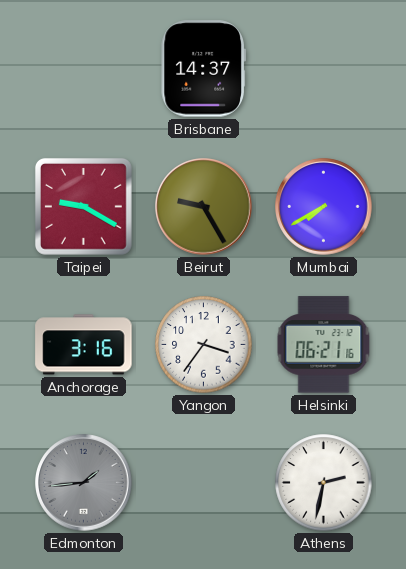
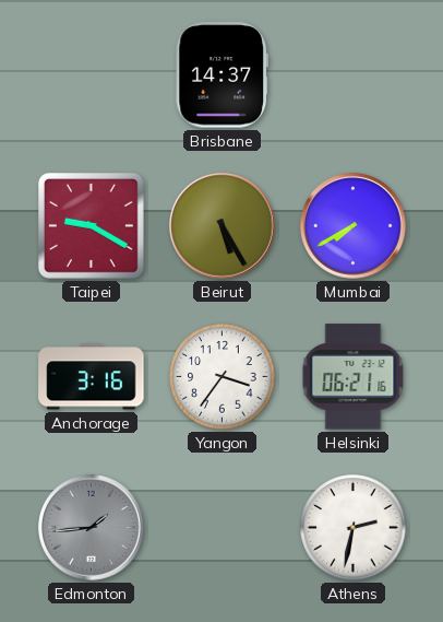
Beirut: 9:25 -> 5:25
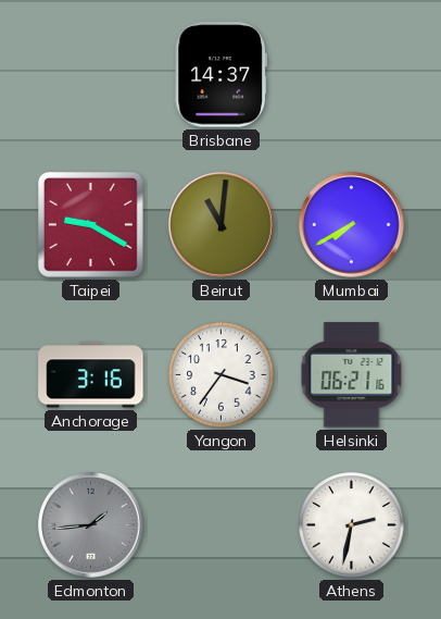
Beirut: 5:25 -> 11:01
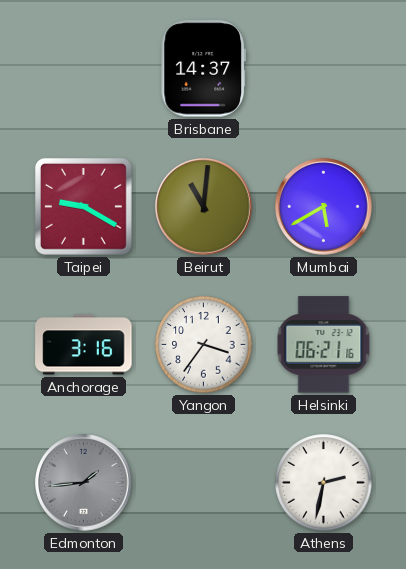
Mumbai: 7:40 -> 5:40
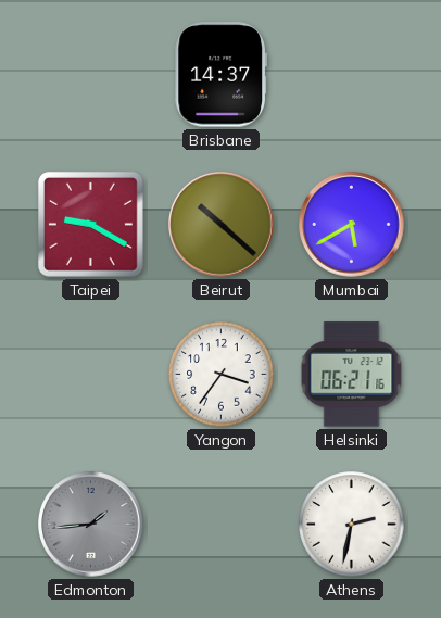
Beirut: 11:01 -> 10:22
Anchorage: 3:16 -> none
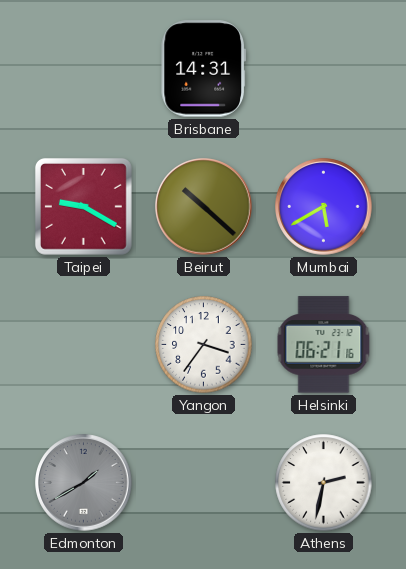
Brisbane: 14:37 -> 14:31
Edmonton: 1:44 -> 1:40
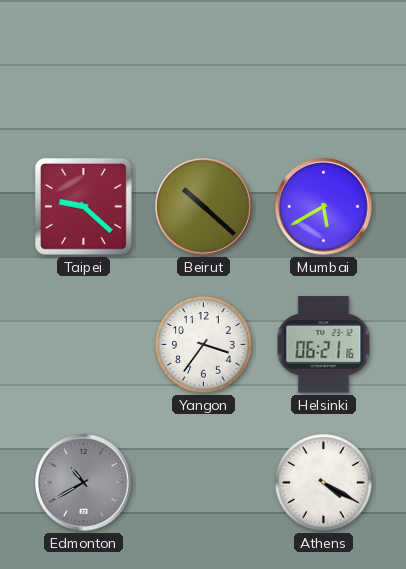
Brisbane: 14:31 -> none
Taipei: 9:20 -> 9:22
Edmonton: 1:40 -> 10:40
Athens: 2:32 -> 4:20
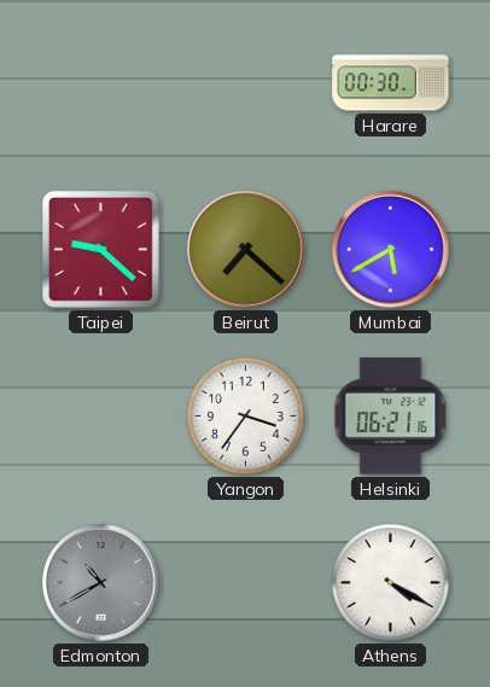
Harare: none -> 00:30
Beirut: 10:22 -> 7:22
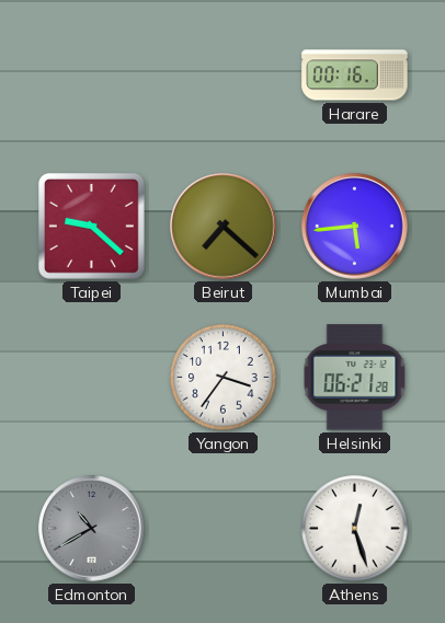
Harare: 00:30 -> 00:16
Mumbai: 5:40 -> 5:44
Helsinki: 06:21:16 -> 06:21:28
Athens: 4:20 -> 12:27
